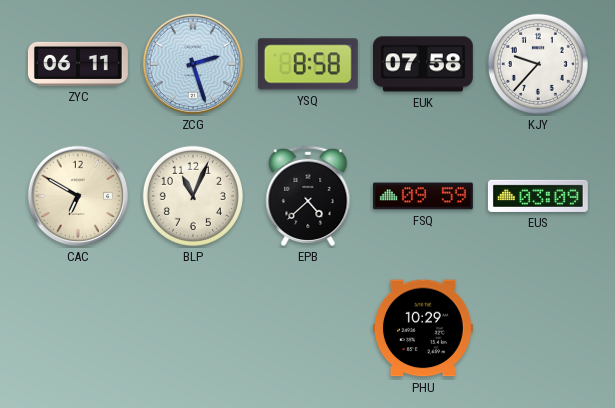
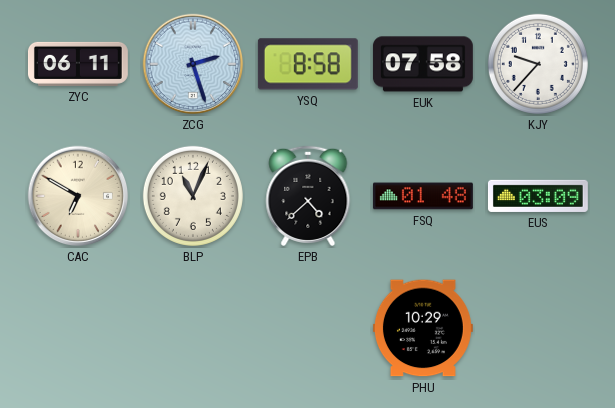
FSQ: 09:59 -> 01:48
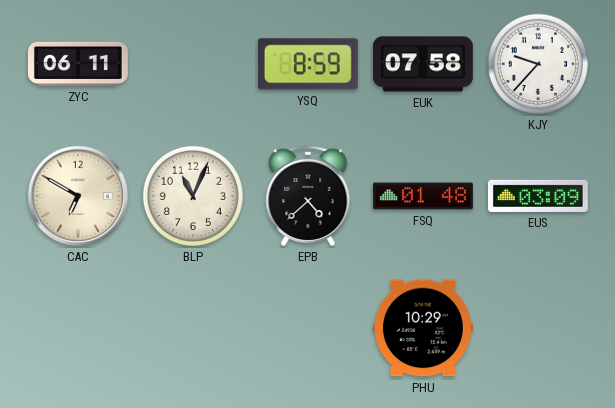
ZCG: 2:27 -> none
YSQ: 8:58 -> 8:59
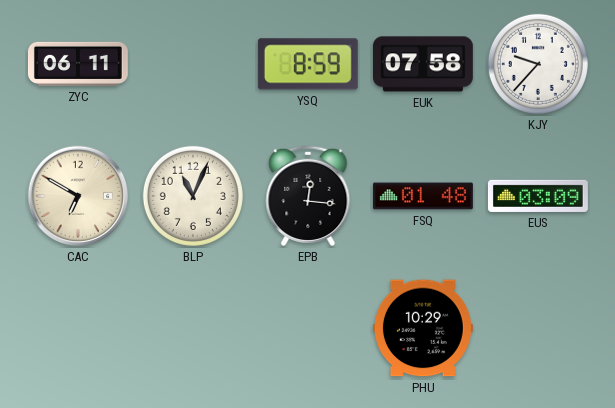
EPB: 4:38 -> 12:16
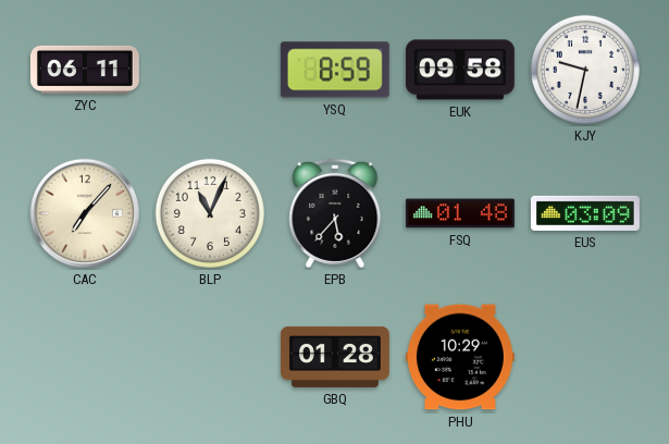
EUK: 07:58 -> 09:58
KJY: 9:37 -> 9:32
CAC: 6:50 -> 7:07
EPB: 12:16 -> 5:37
GBQ: none -> 01:28
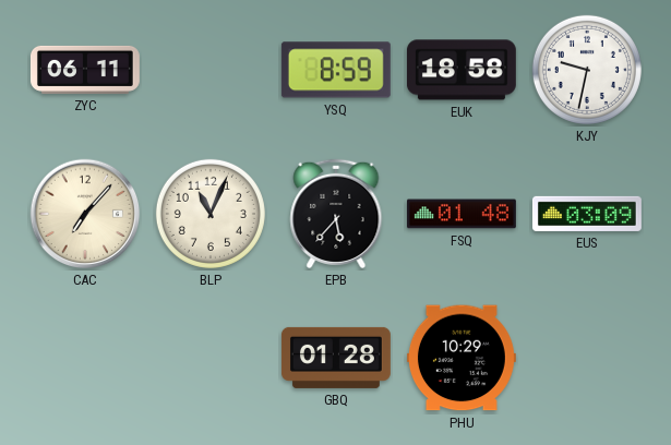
EUK: 09:58 -> 18:58
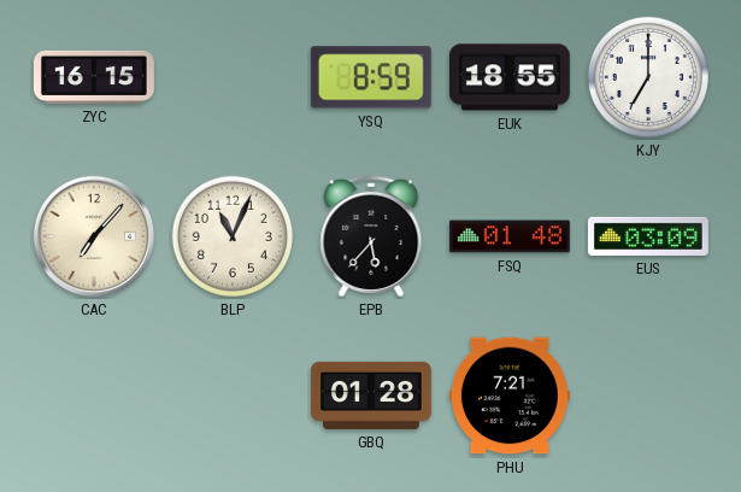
ZYC: 06:11 -> 16:15
EUK: 18:58 -> 18:55
KJY: 9:32 -> 7:00
PHU: 10:29 -> 7:21
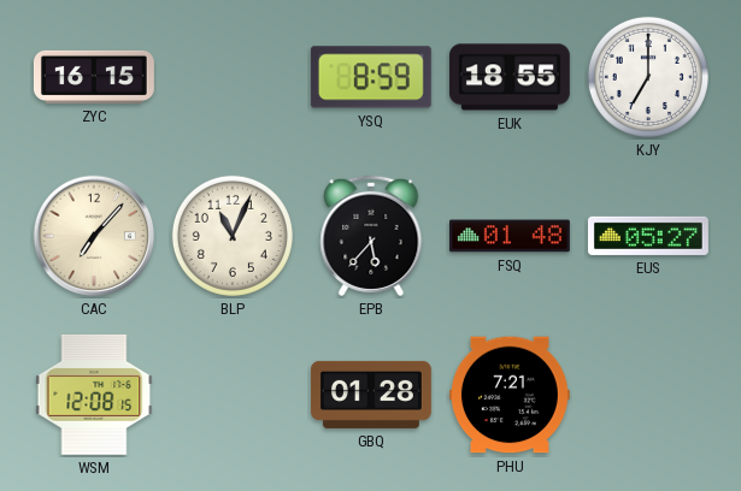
EUS: 03:09 -> 05:27
WSM: none -> 12:08
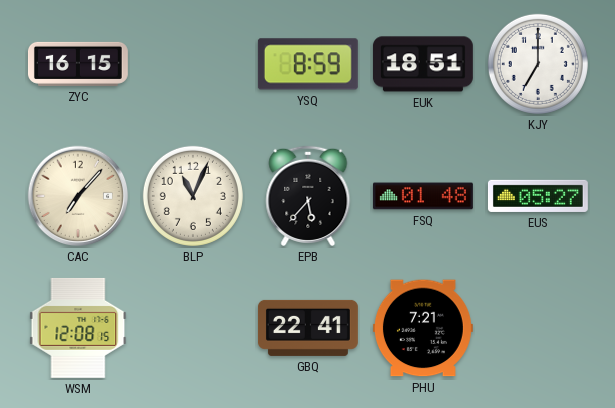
EUK: 18:55 -> 18:51
GBQ: 01:28 -> 22:41
